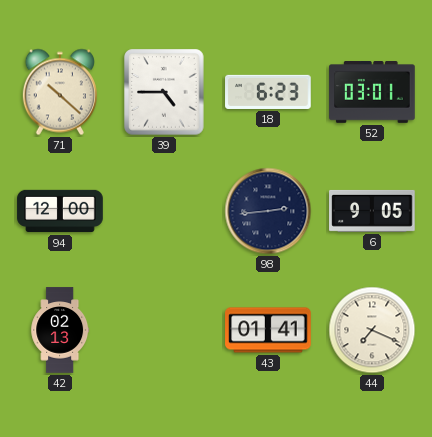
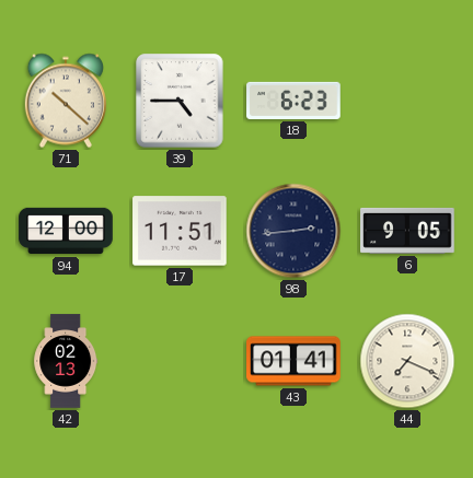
52: 03:01 -> none
17: none -> 11:51
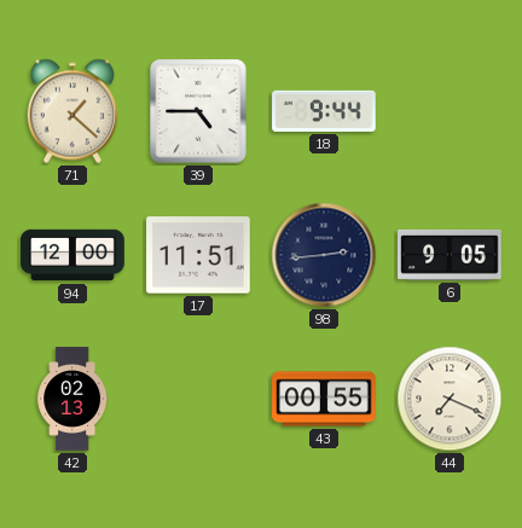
71: 10:22 -> 1:22
18: 6:23 -> 9:44
43: 01:41 -> 00:55
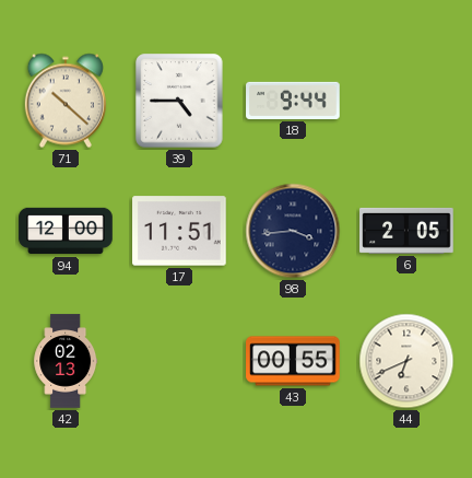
71: 1:22 -> 10:22
98: 2:44 -> 3:44
6: 9:05 -> 2:05
44: 7:19 -> 6:41
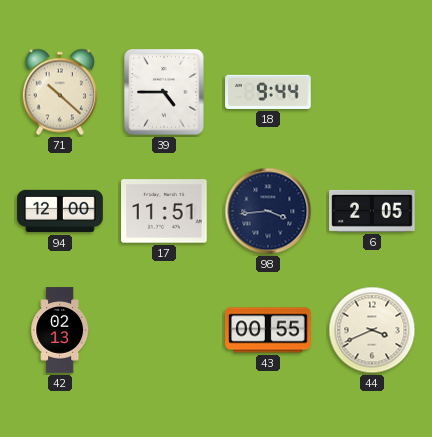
44: 6:41 -> 3:41
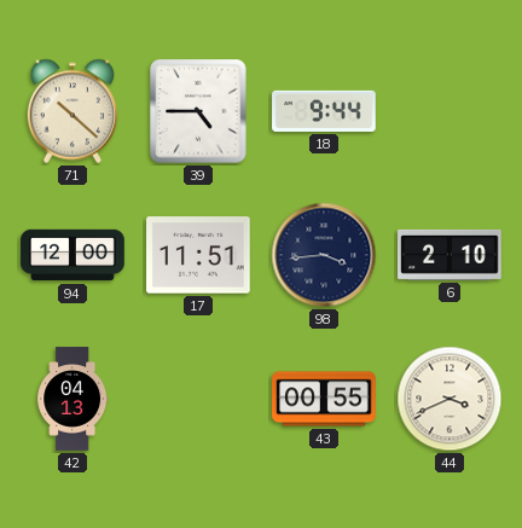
6: 2:05 -> 2:10
42: 02:13 -> 04:13
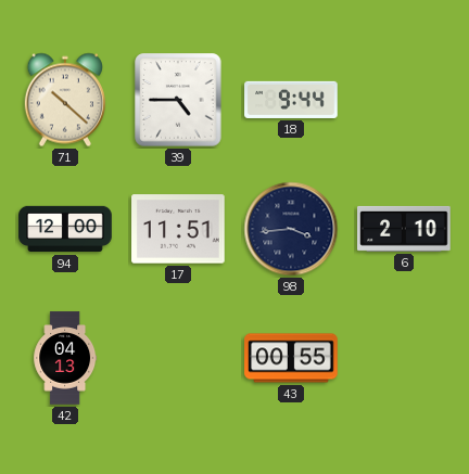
44: 3:41 -> none
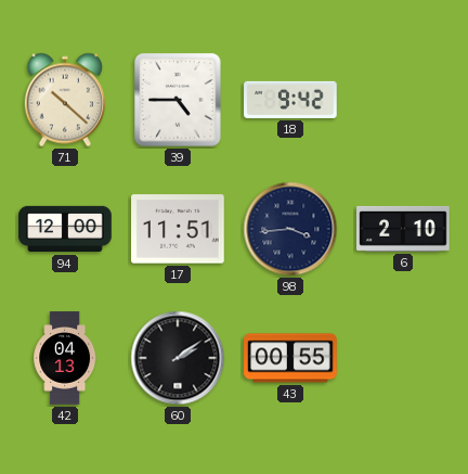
18: 9:44 -> 9:42
60: none -> 2:09
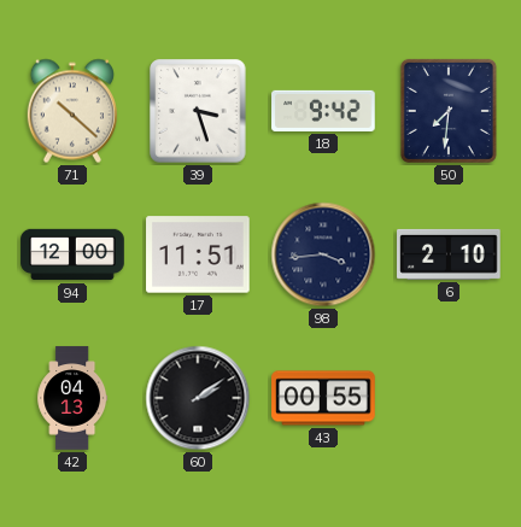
39: 4:45 -> 3:27
50: none -> 7:31
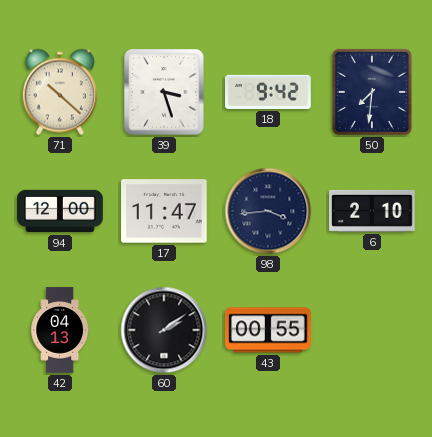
17: 11:51 -> 11:47
